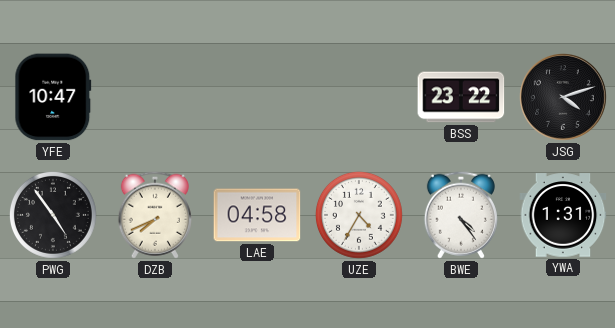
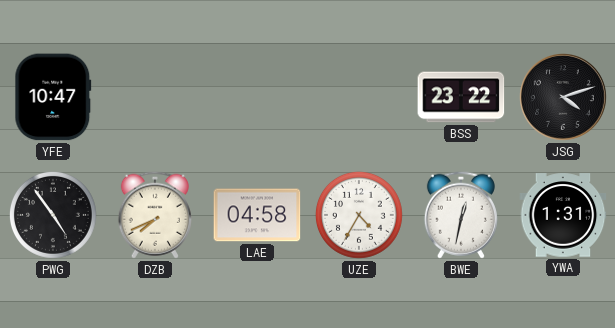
BWE: 4:24 -> 12:32
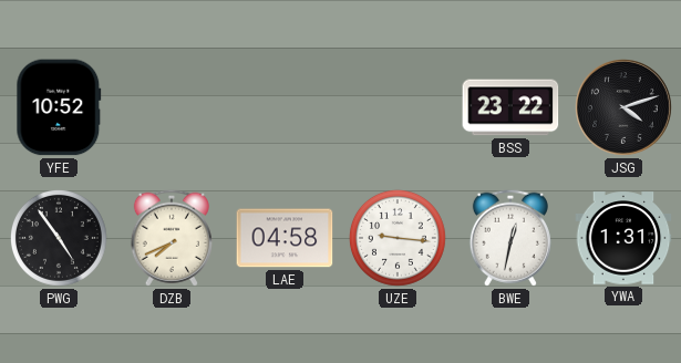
YFE: 10:47 -> 10:52
UZE: 4:35 -> 9:16
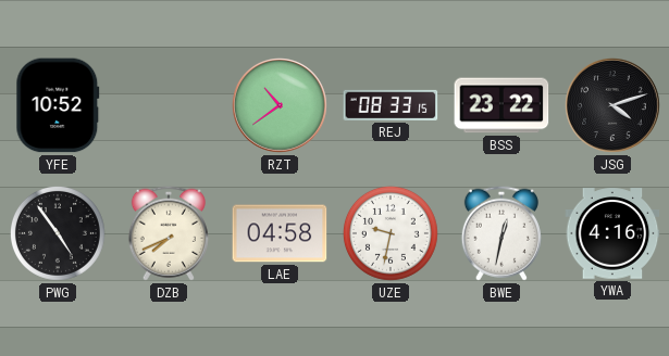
RZT: none -> 10:39
REJ: none -> 08:33
UZE: 9:16 -> 9:32
YWA: 1:31 -> 4:16
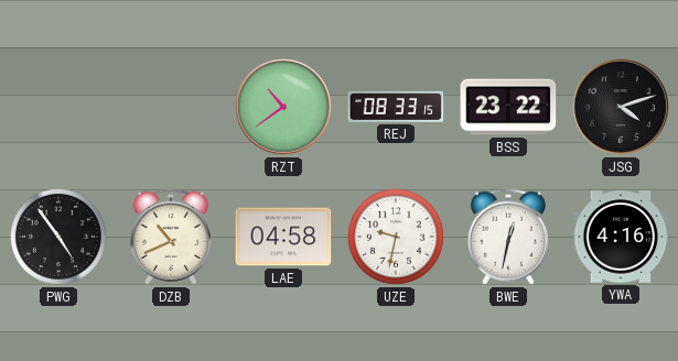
YFE: 10:52 -> none
DZB: 7:41 -> 10:41
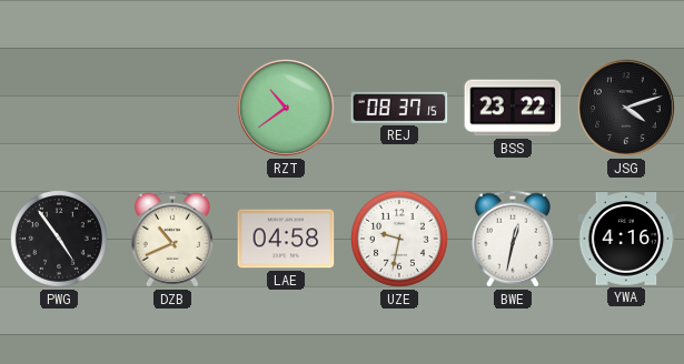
REJ: 08:33 -> 08:37
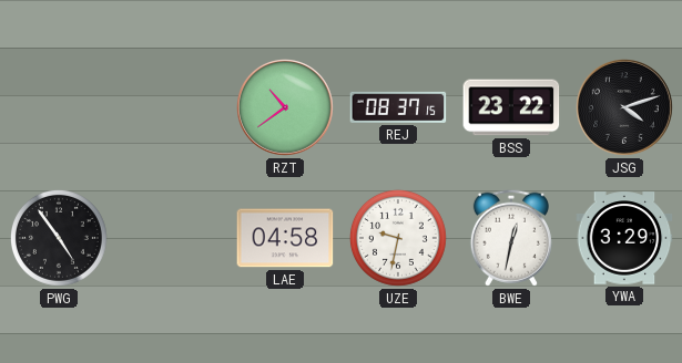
DZB: 10:41 -> none
YWA: 4:16 -> 3:29
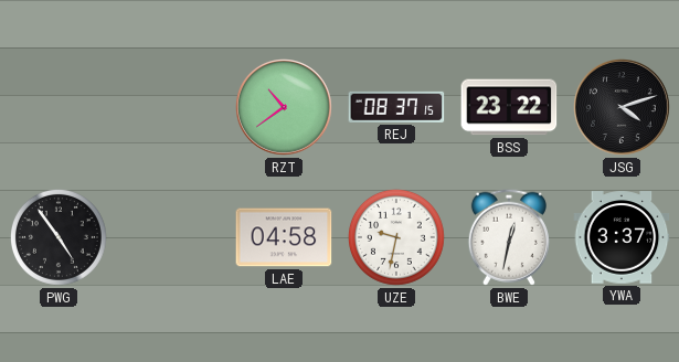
YWA: 3:29 -> 3:37
